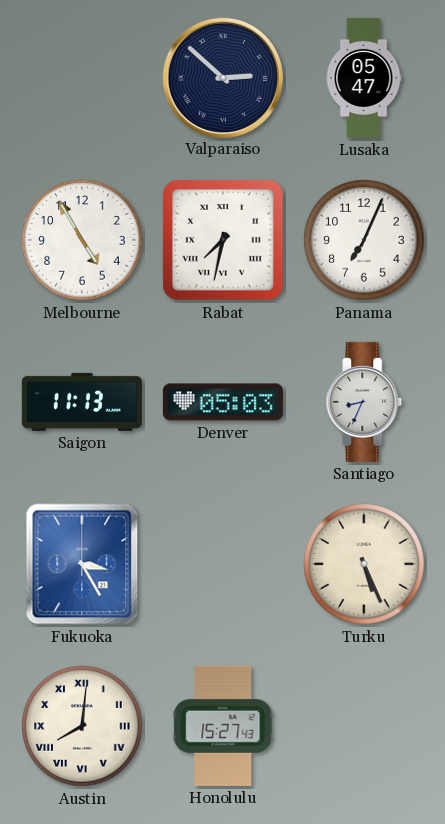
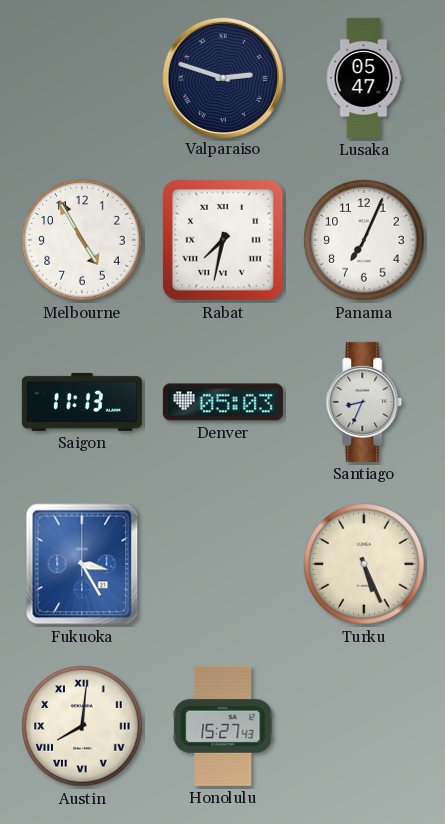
Valparaiso: 2:52 -> 2:48
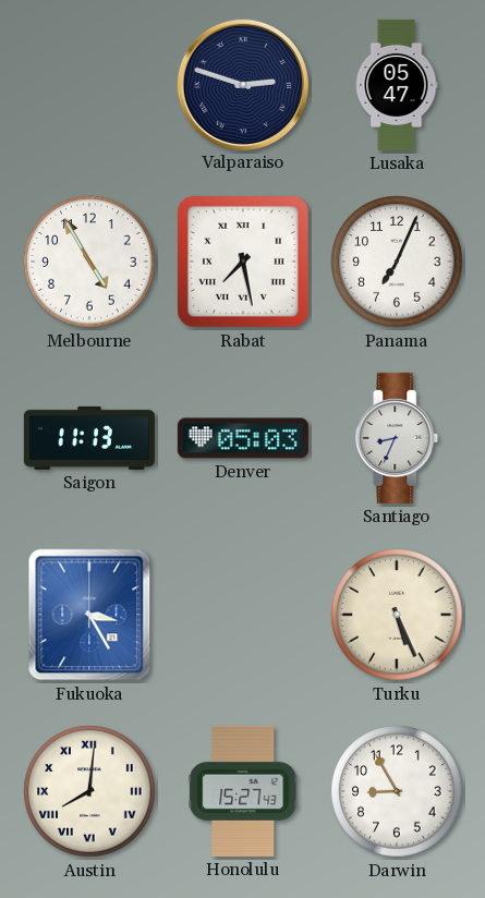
Rabat: 7:32 -> 7:28
Darwin: none -> 8:55
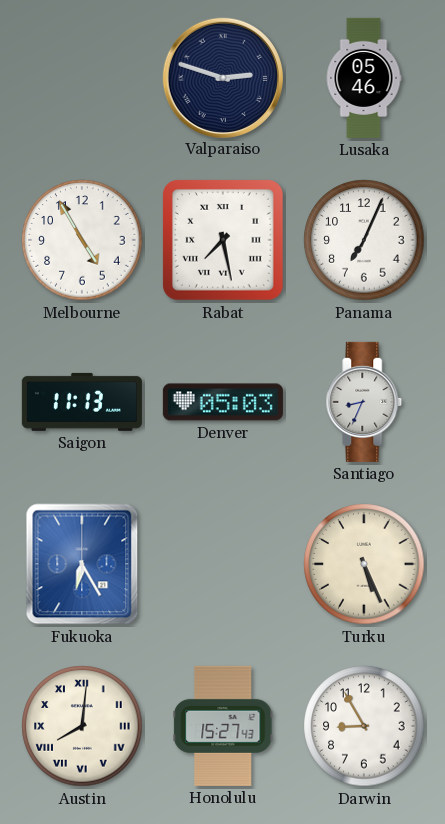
Lusaka: 05:47 -> 05:46
Fukuoka: 3:25 -> 6:25
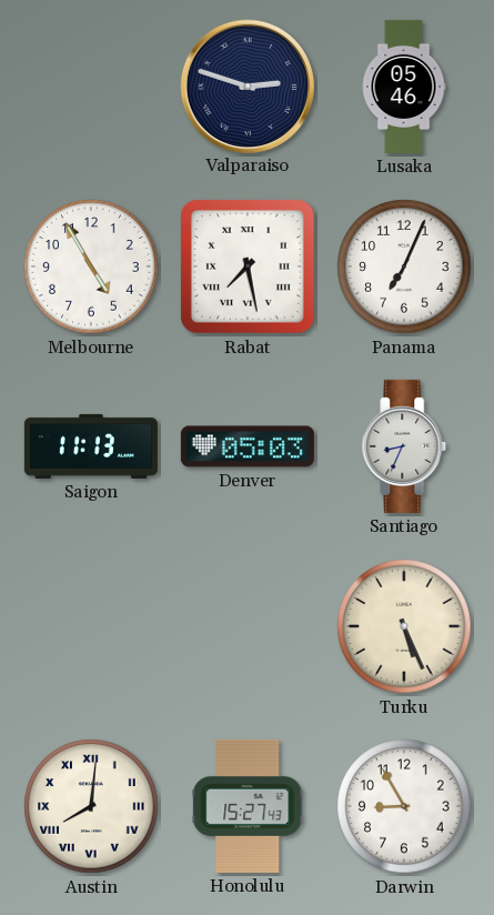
Fukuoka: 6:25 -> none
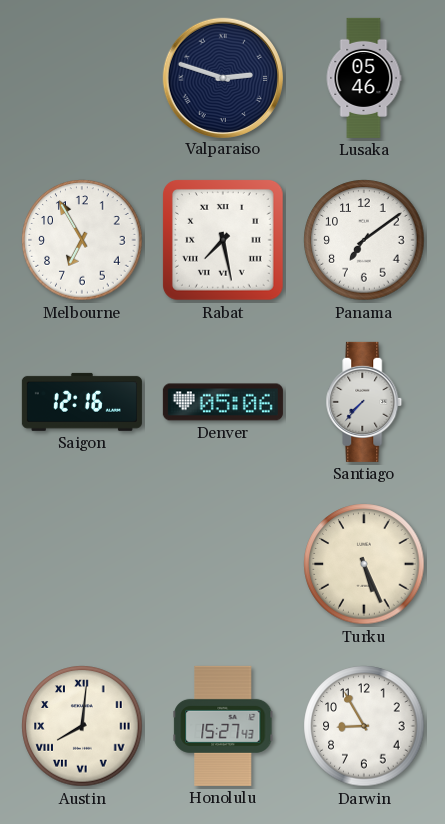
Melbourne: 4:55 -> 6:55
Panama: 7:04 -> 7:09
Saigon: 11:13 -> 12:16
Denver: 05:03 -> 05:06
Santiago: 8:34 -> 7:37
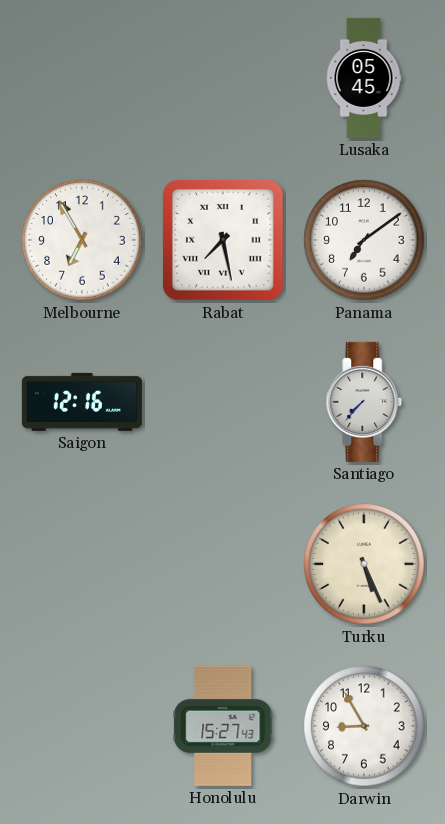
Valparaiso: 2:48 -> none
Lusaka: 05:46 -> 05:45
Denver: 05:06 -> none
Austin: 8:01 -> none
